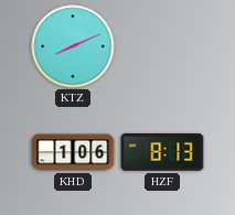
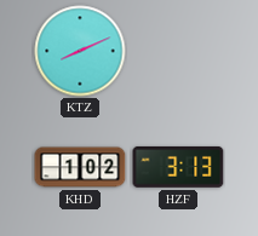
KHD: 1:06 -> 1:02
HZF: 8:13 -> 3:13
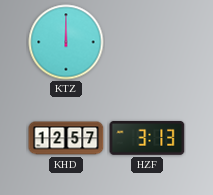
KTZ: 8:11 -> 12:00
KHD: 1:02 -> 12:57
